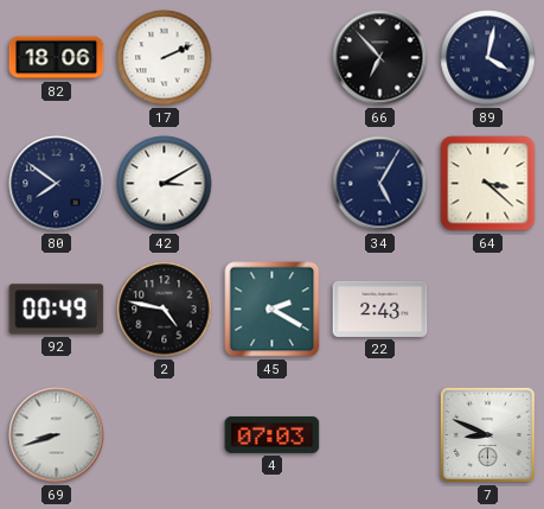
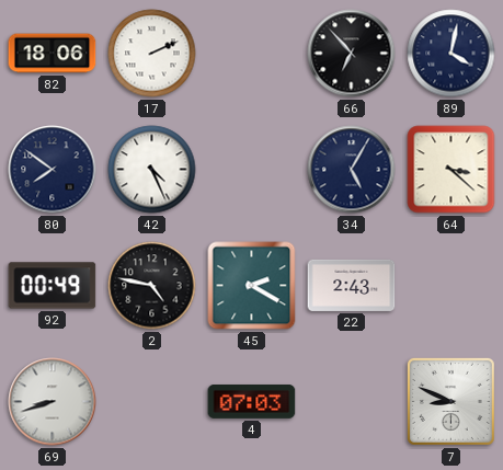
42: 3:10 -> 4:26
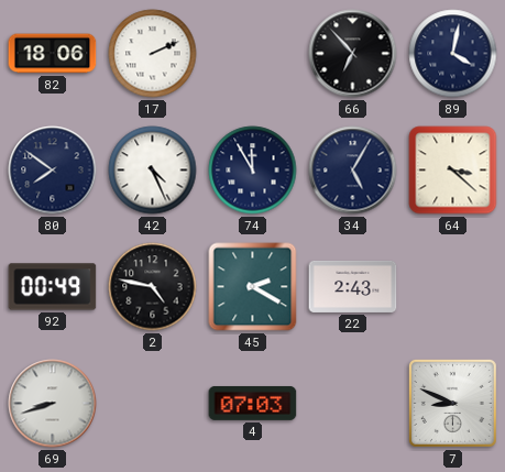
74: none -> 11:55
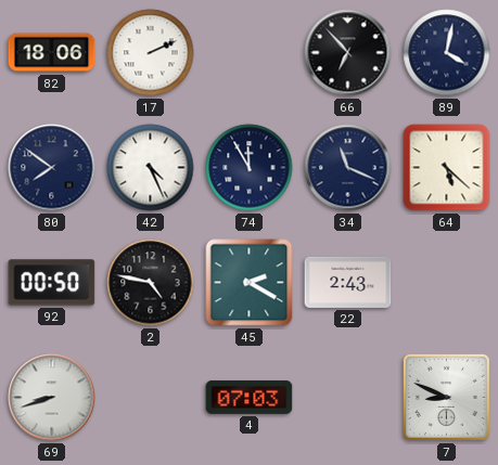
34: 5:05 -> 11:19
64: 3:22 -> 5:22
92: 00:49 -> 00:50
